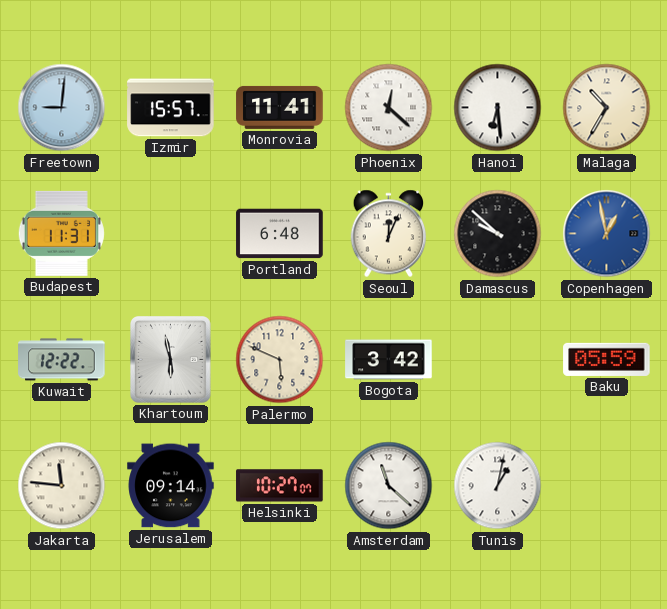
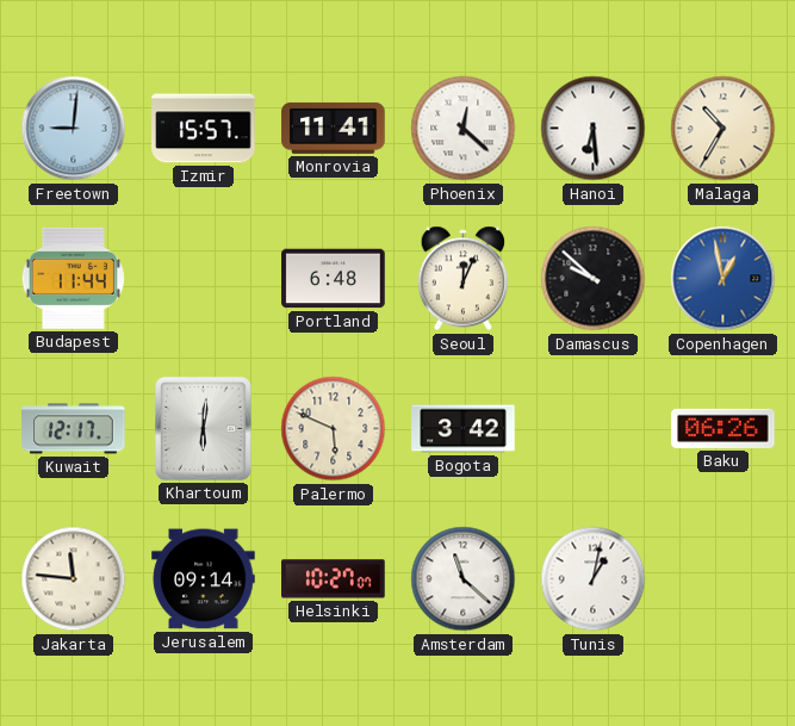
Budapest: 11:31 -> 11:44
Kuwait: 12:22 -> 12:17
Khartoum: 5:58 -> 6:01
Baku: 05:59 -> 06:26
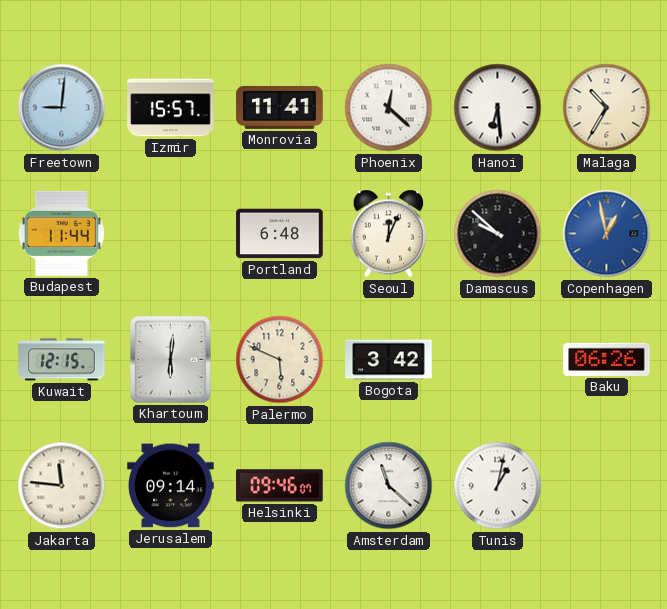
Kuwait: 12:17 -> 12:15
Helsinki: 10:27 -> 09:46
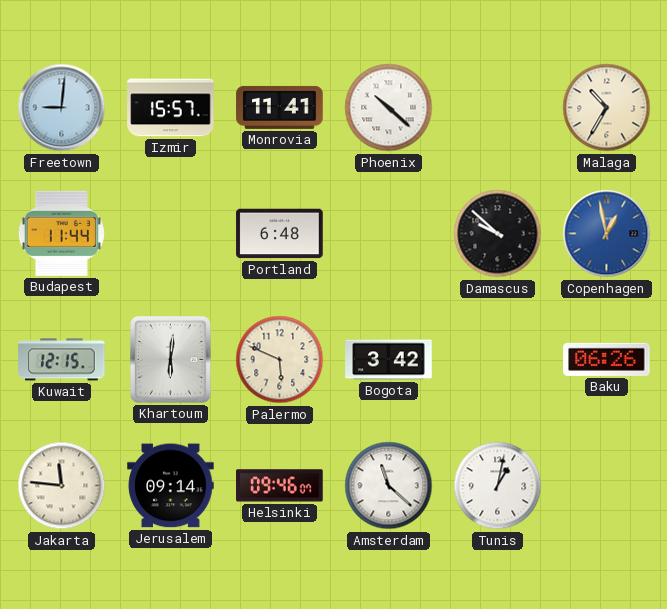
Phoenix: 12:22 -> 10:22
Hanoi: 6:29 -> none
Seoul: 12:04 -> none
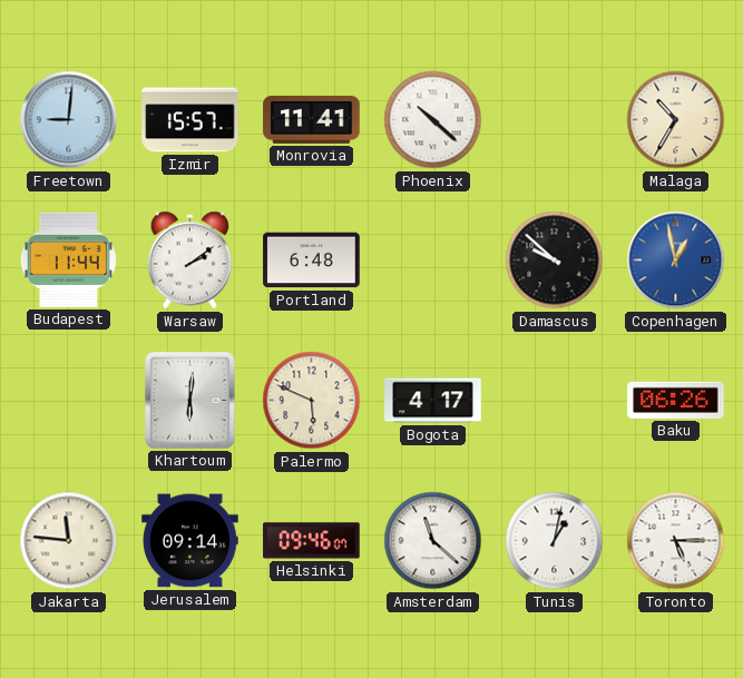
Warsaw: none -> 2:09
Kuwait: 12:15 -> none
Bogota: 3:42 -> 4:17
Toronto: none -> 5:15
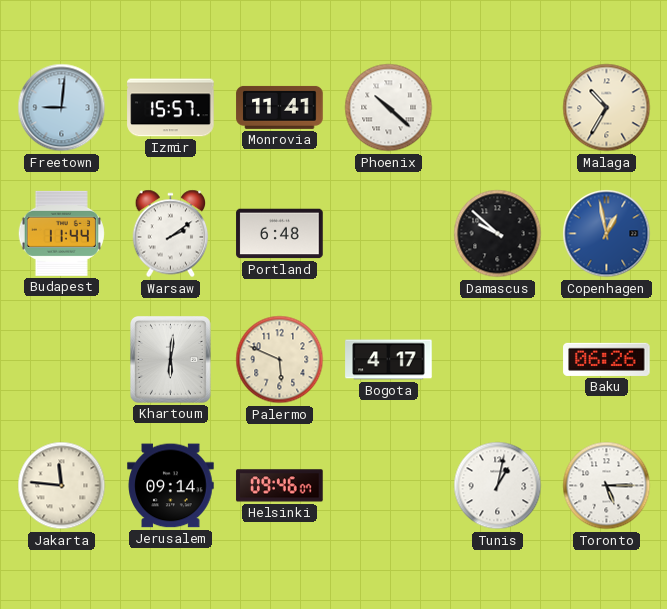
Amsterdam: 11:22 -> none
